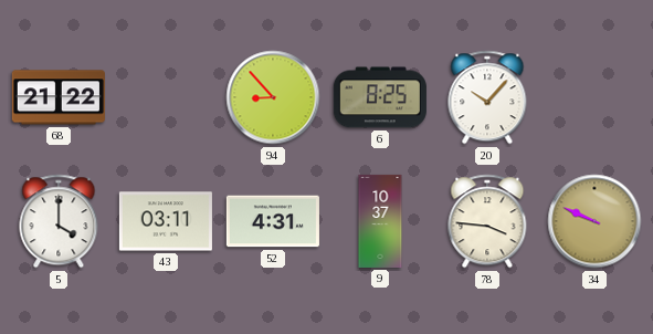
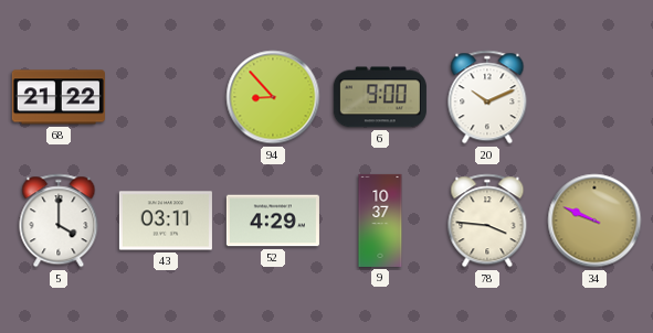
6: 8:25 -> 9:00
20: 10:07 -> 10:11
52: 4:31 -> 4:29
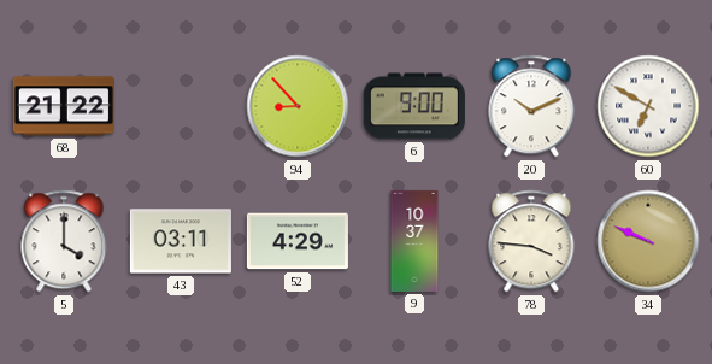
60: none -> 6:50
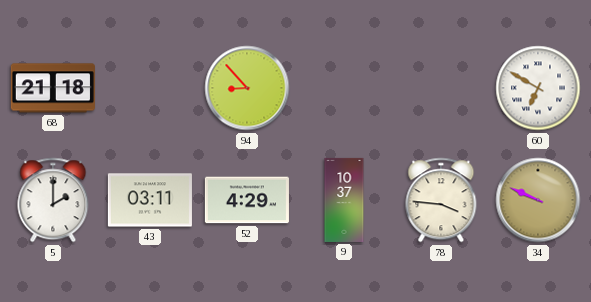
68: 21:22 -> 21:18
6: 9:00 -> none
20: 10:11 -> none
5: 4:00 -> 2:00
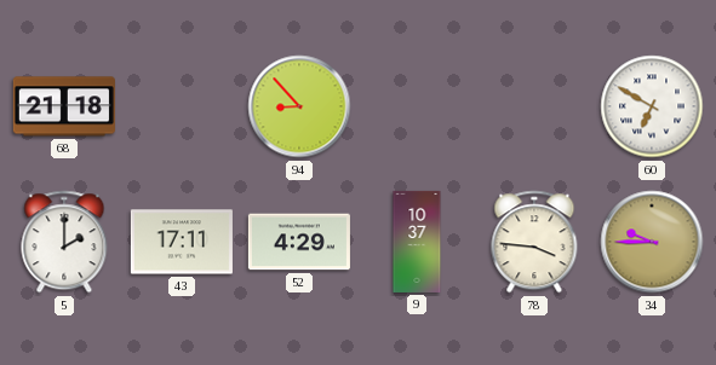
43: 03:11 -> 17:11
34: 9:49 -> 9:45
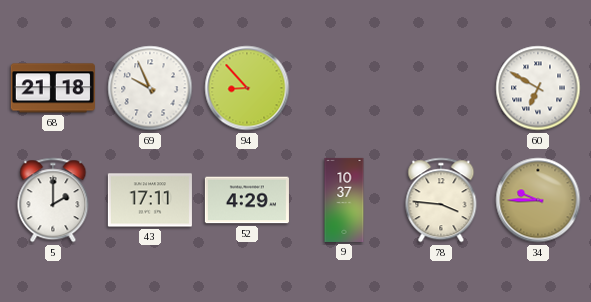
69: none -> 9:56
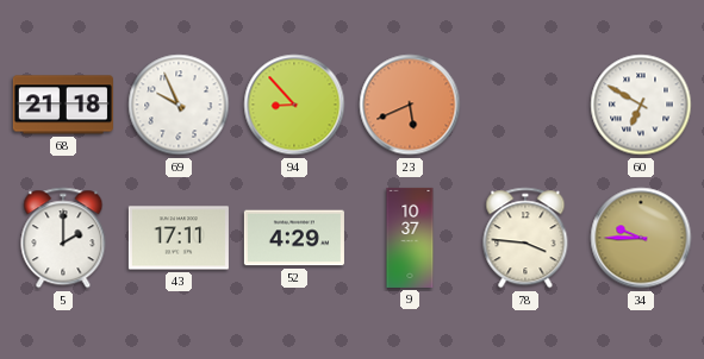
23: none -> 5:41
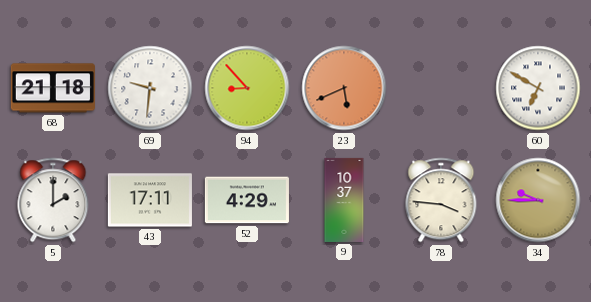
69: 9:56 -> 9:31
